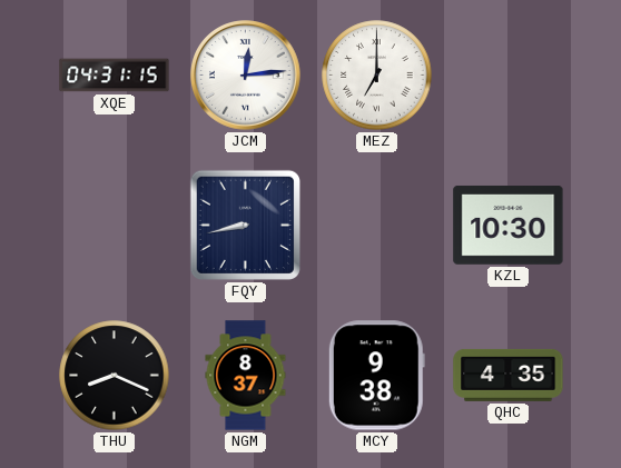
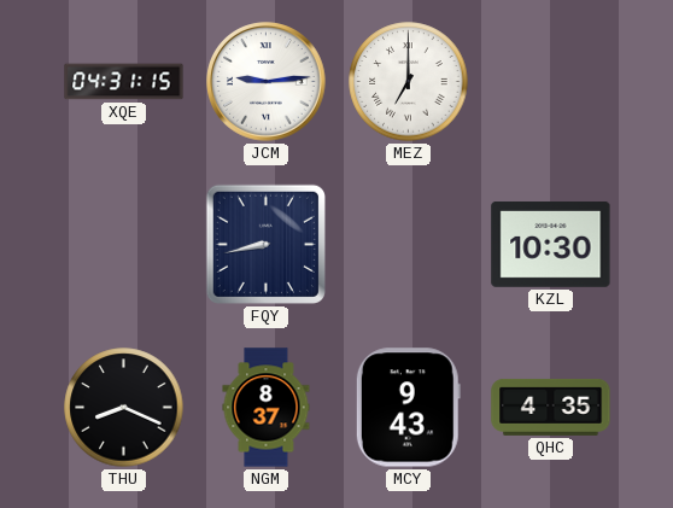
JCM: 12:14 -> 9:14
MCY: 9:38 -> 9:43
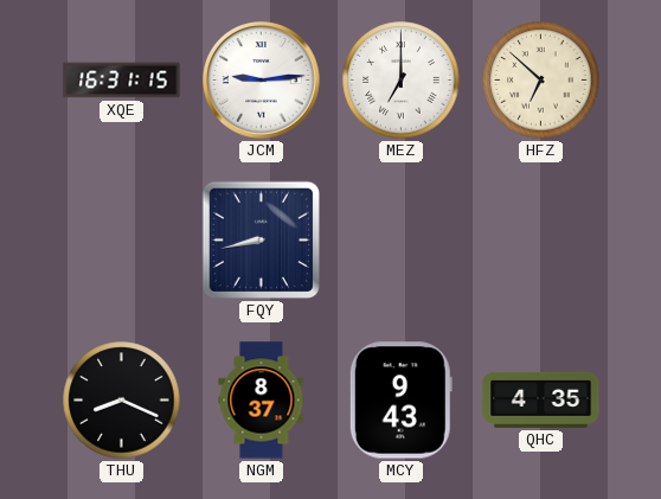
XQE: 04:31 -> 16:31
HFZ: none -> 6:52
KZL: 10:30 -> none
